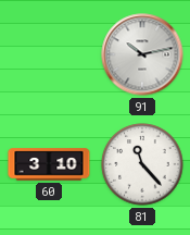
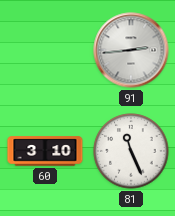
91: 10:13 -> 2:44
81: 11:23 -> 11:26
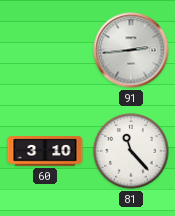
81: 11:26 -> 11:23
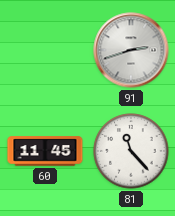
91: 2:44 -> 2:42
60: 3:10 -> 11:45
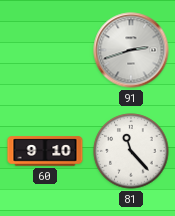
60: 11:45 -> 9:10
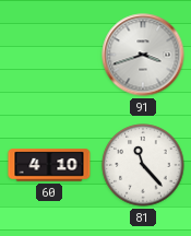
91: 2:42 -> 3:42
60: 9:10 -> 4:10
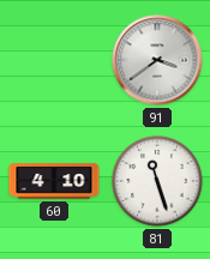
91: 3:42 -> 3:39
81: 11:23 -> 11:27
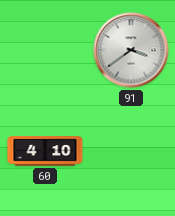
81: 11:27 -> none
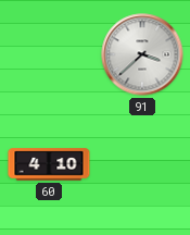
91: 3:39 -> 3:38
